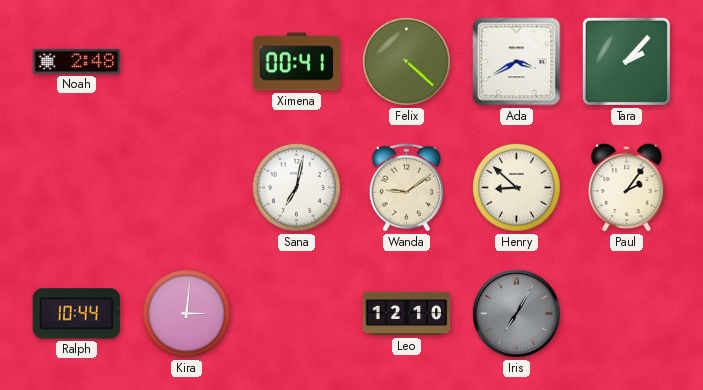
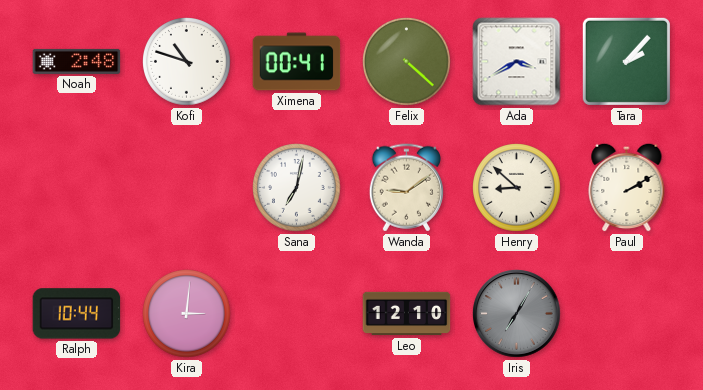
Kofi: none -> 10:48
Paul: 2:06 -> 2:10
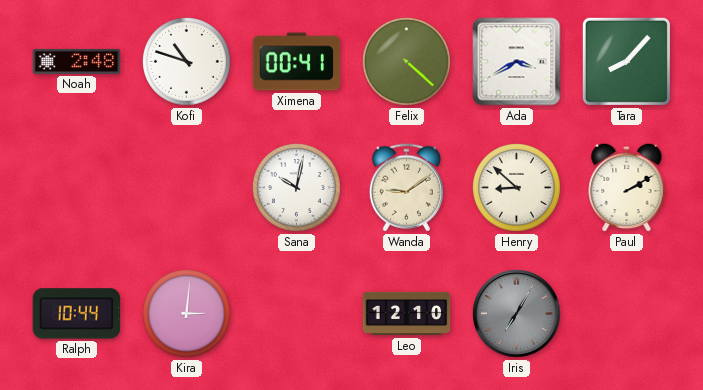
Tara: 2:07 -> 8:07
Sana: 7:02 -> 10:02
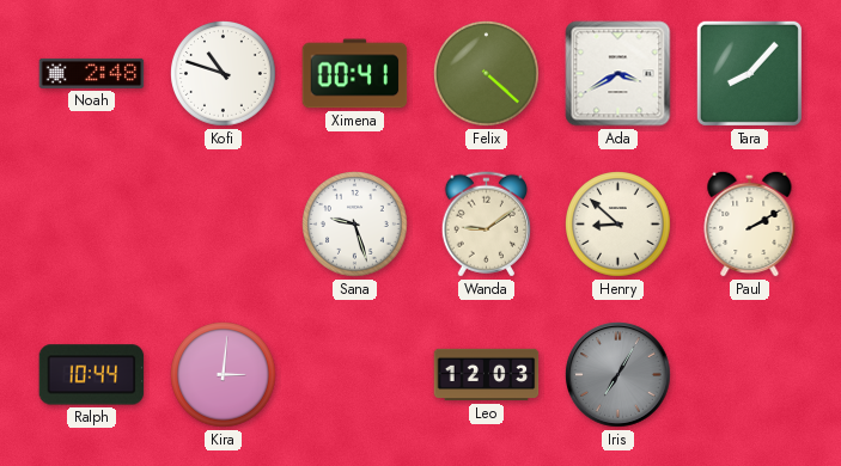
Sana: 10:02 -> 9:27
Leo: 12:10 -> 12:03
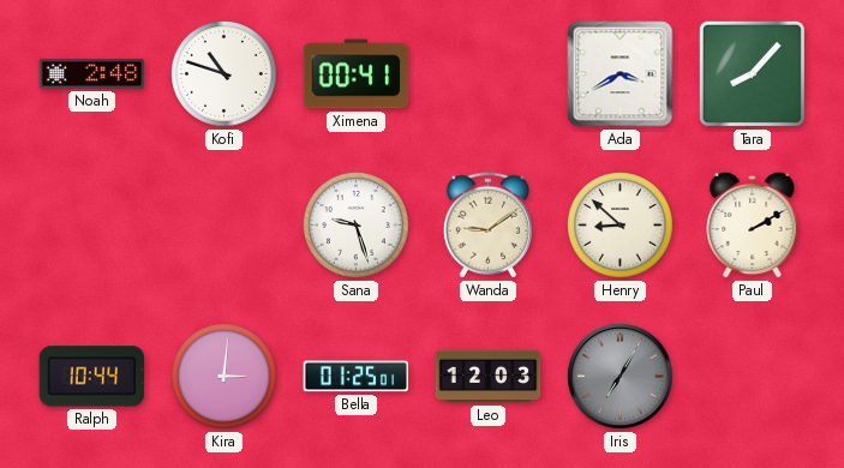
Felix: 4:22 -> none
Bella: none -> 01:25
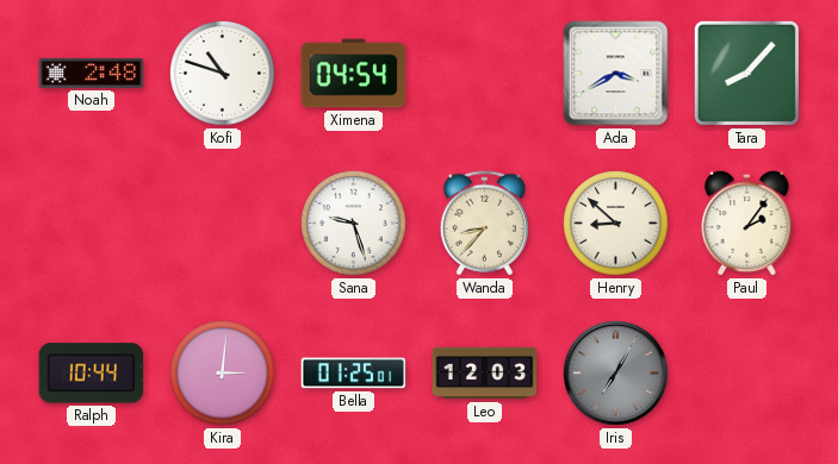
Ximena: 00:41 -> 04:54
Wanda: 9:09 -> 8:37
Paul: 2:10 -> 2:06
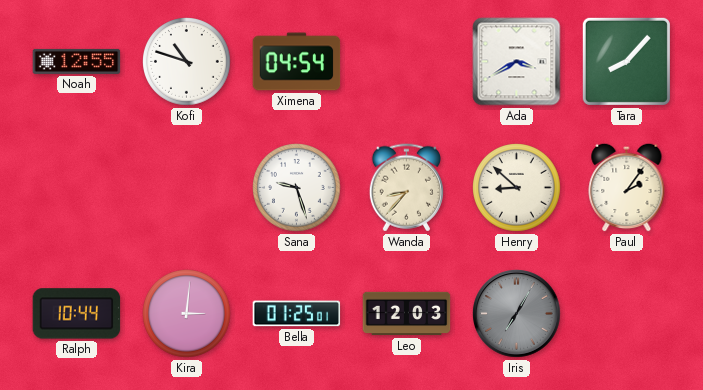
Noah: 2:48 -> 12:55
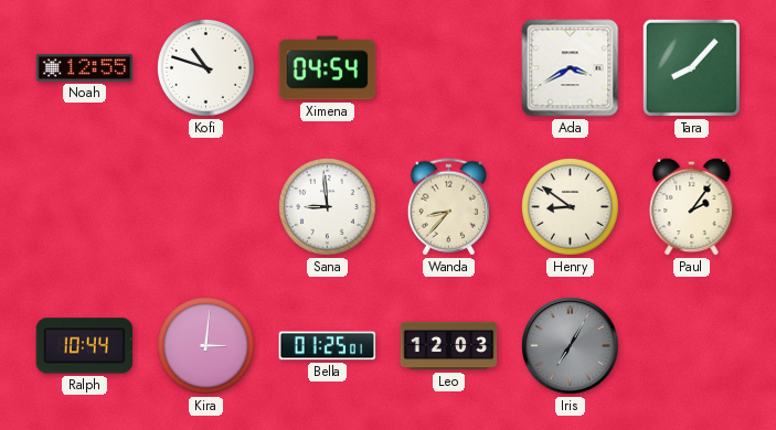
Sana: 9:27 -> 8:59
Henry: 8:52 -> 8:51
